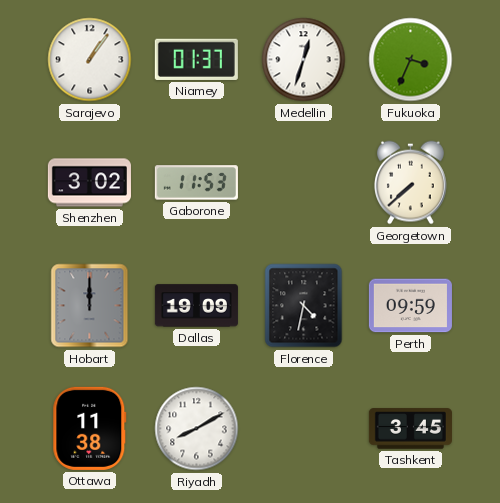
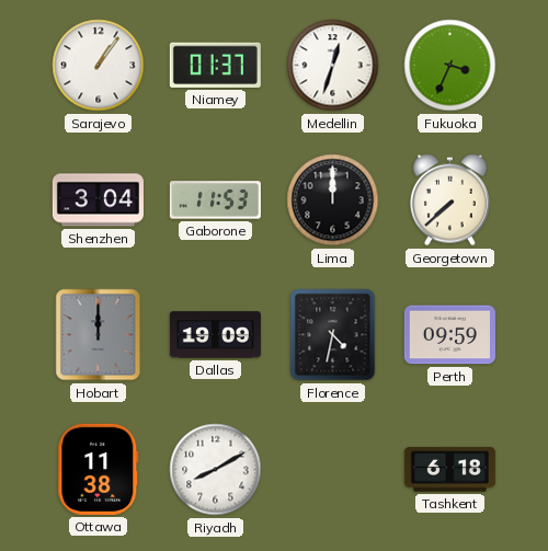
Shenzhen: 3:02 -> 3:04
Lima: none -> 12:00
Tashkent: 3:45 -> 6:18
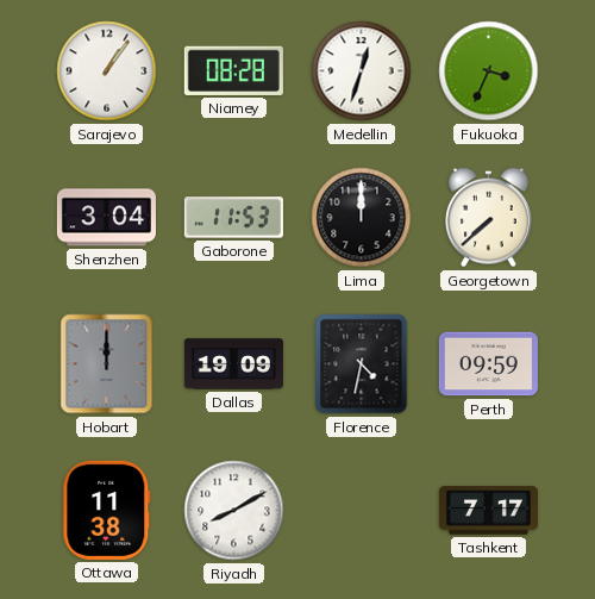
Niamey: 01:37 -> 08:28
Tashkent: 6:18 -> 7:17
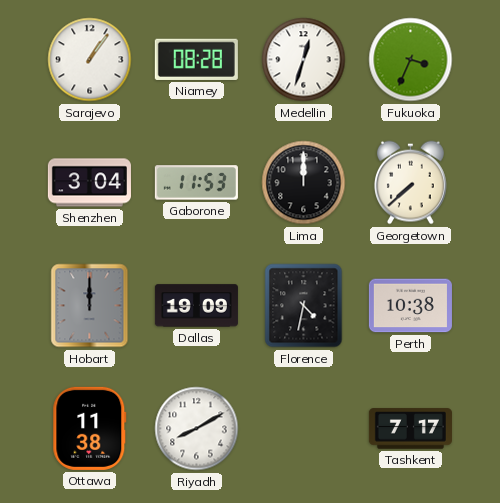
Perth: 09:59 -> 10:38
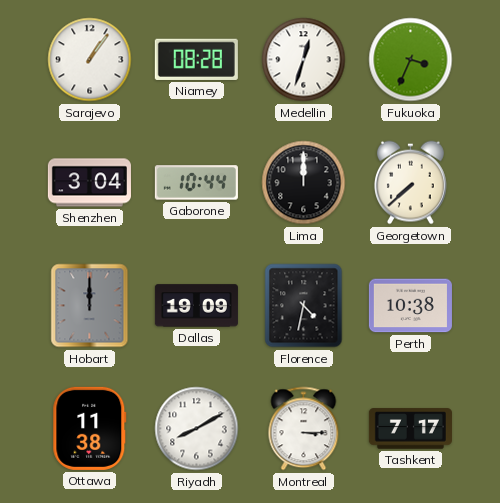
Gaborone: 11:53 -> 10:44
Montreal: none -> 3:15
